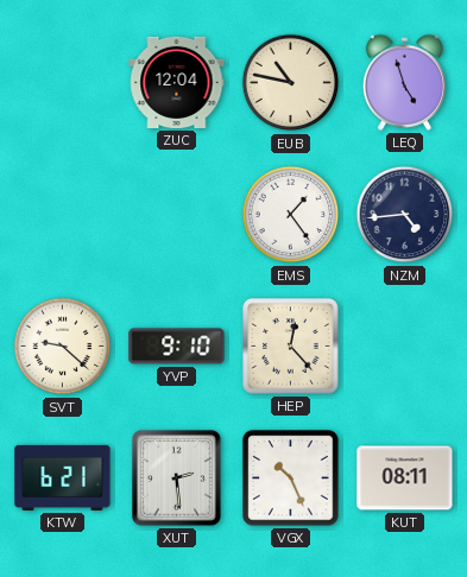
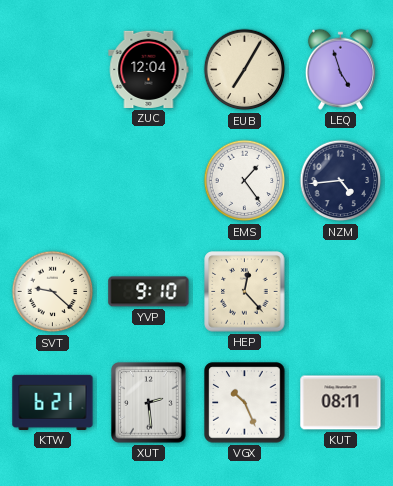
EUB: 10:47 -> 7:05
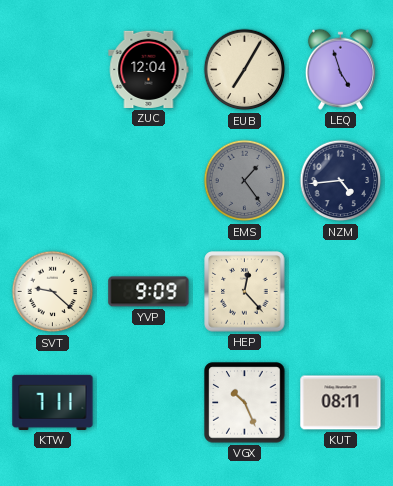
EMS dial: white -> grey
YVP: 9:10 -> 9:09
KTW: 6:21 -> 7:11
XUT: 2:29 -> none
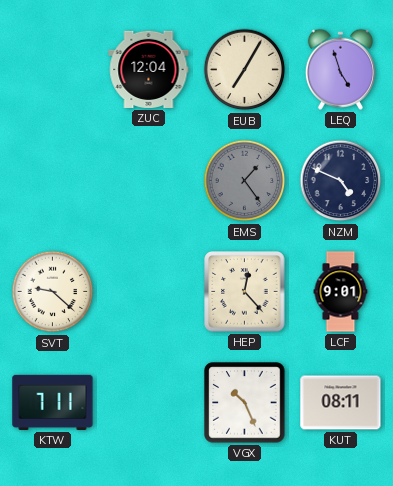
NZM: 4:44 -> 4:49
YVP: 9:09 -> none
LCF: none -> 9:01
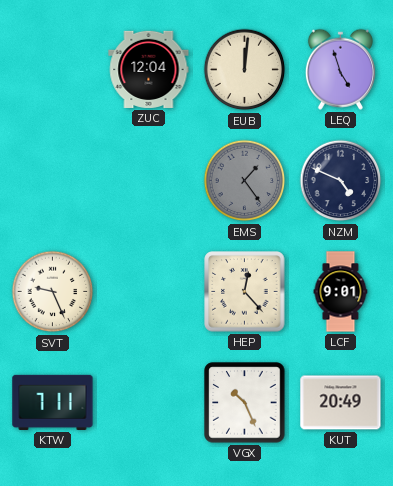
EUB: 7:05 -> 12:01
SVT: 9:22 -> 9:26
KUT: 08:11 -> 20:49
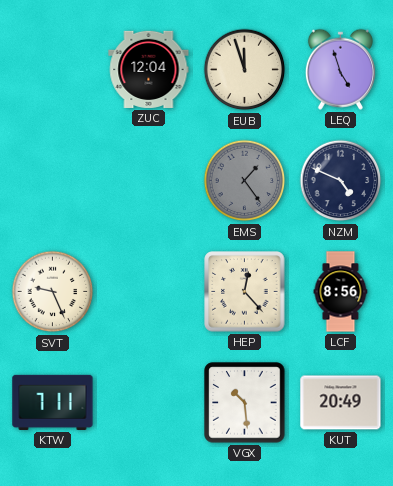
EUB: 12:01 -> 11:57
LCF: 9:01 -> 8:56
VGX: 10:26 -> 10:29
